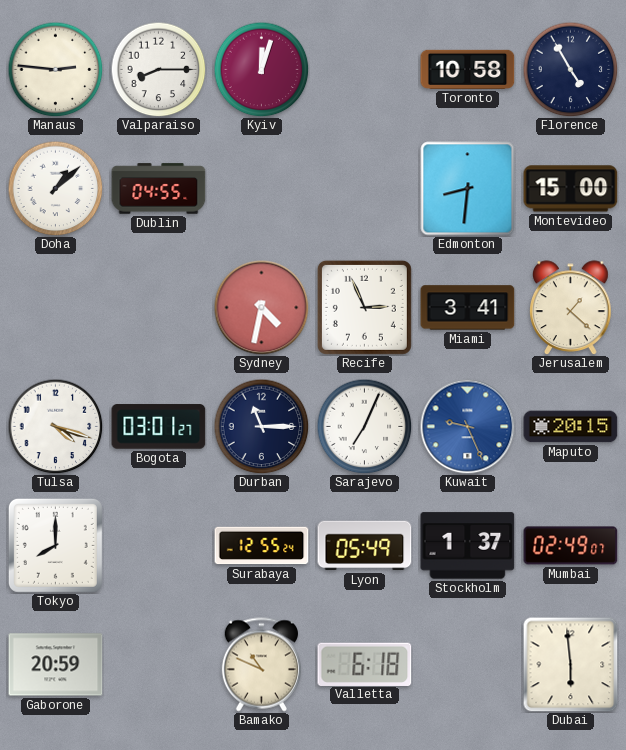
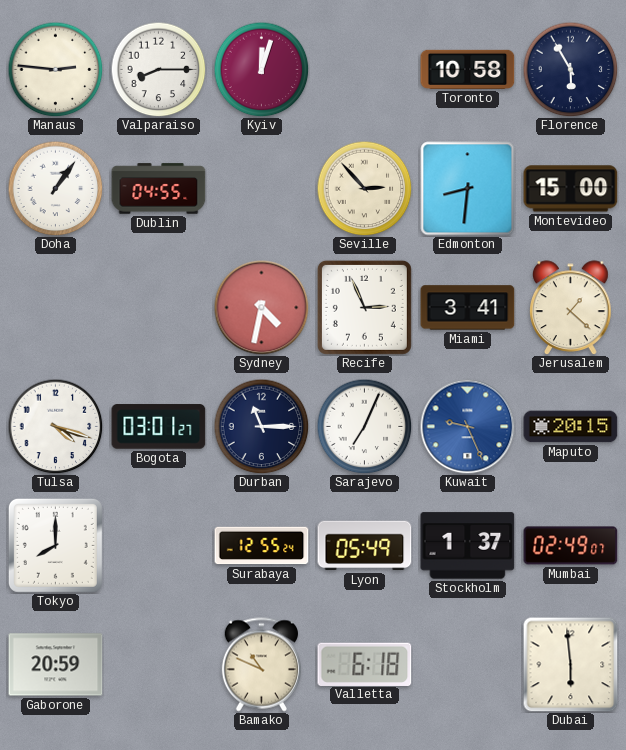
Florence: 4:55 -> 5:55
Doha: 1:08 -> 1:06
Seville: none -> 2:53
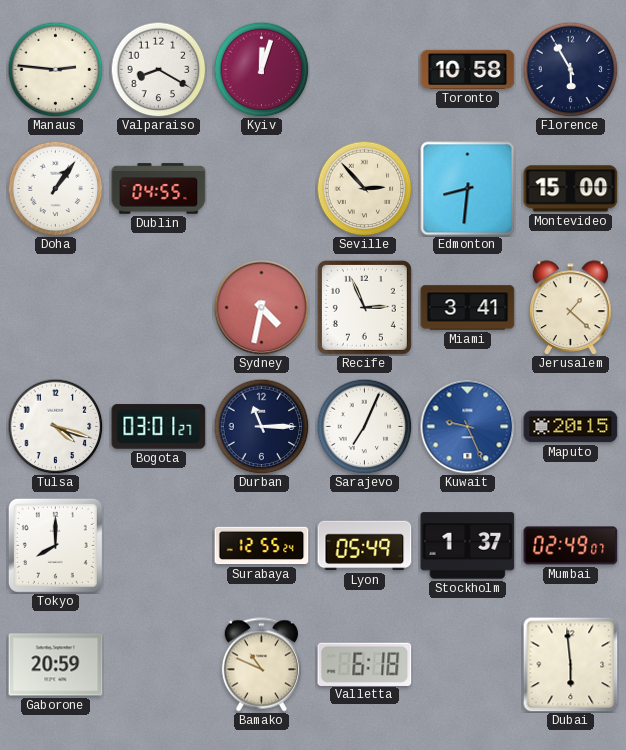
Valparaiso: 8:15 -> 8:20
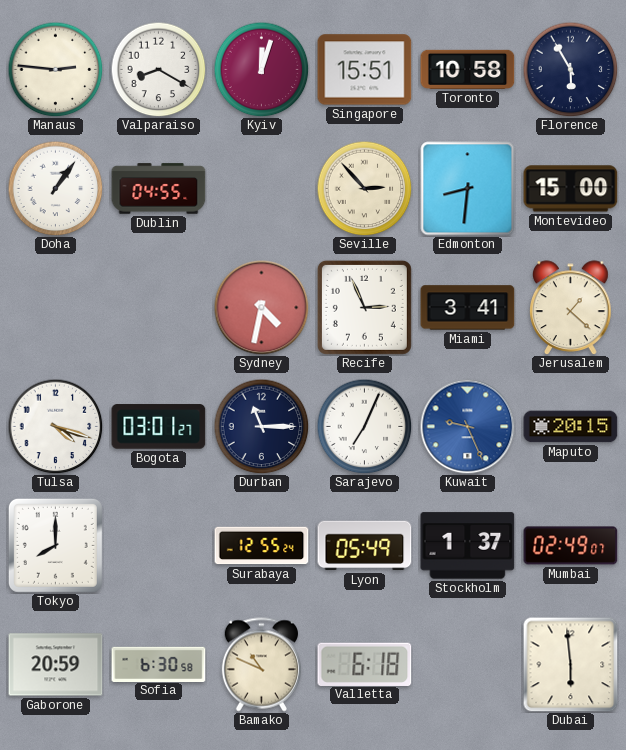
Singapore: none -> 15:51
Sofia: none -> 6:30
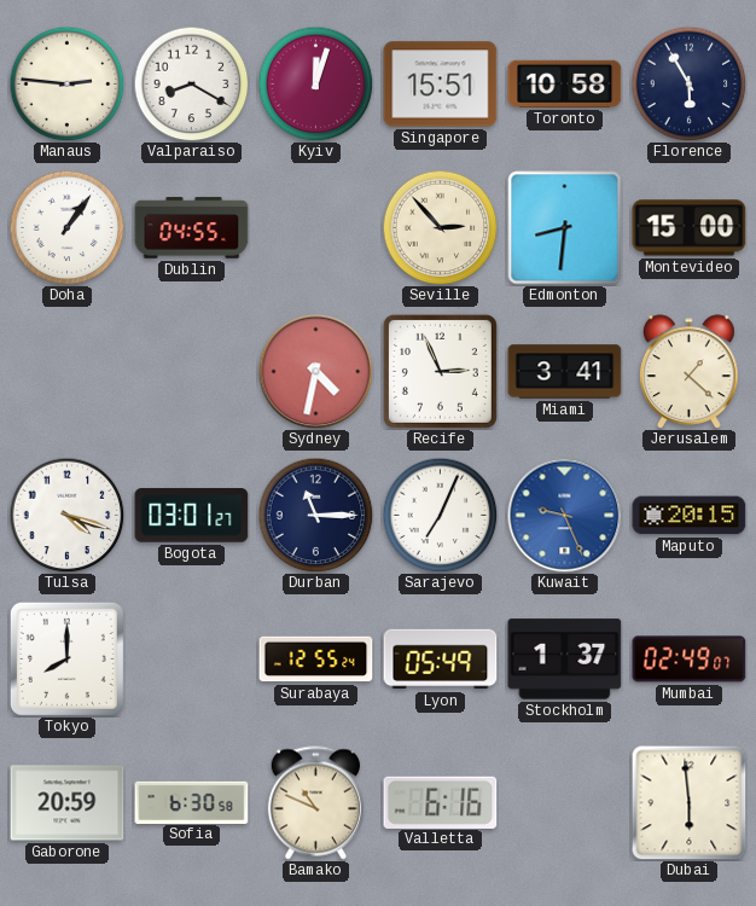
Valletta: 6:18 -> 6:16
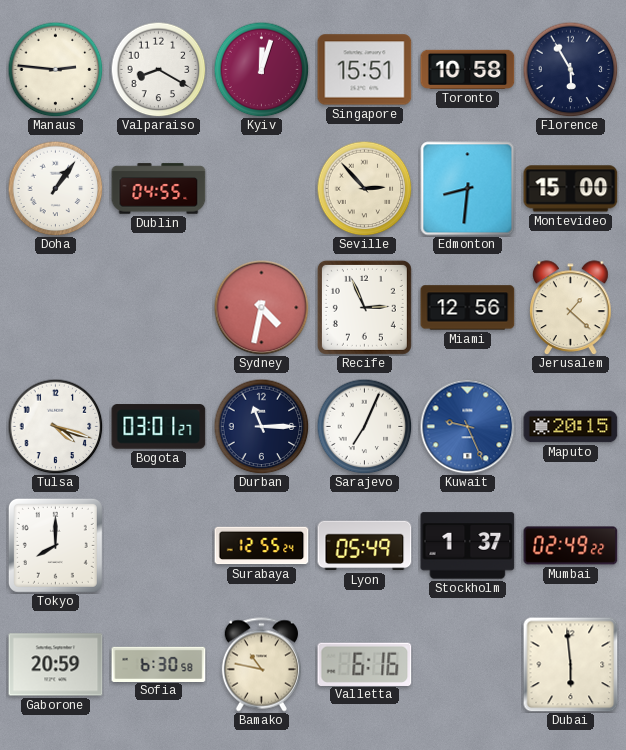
Miami: 3:41 -> 12:56
Mumbai: 02:49:07 -> 02:49:22
Bamako: 10:49 -> 10:47
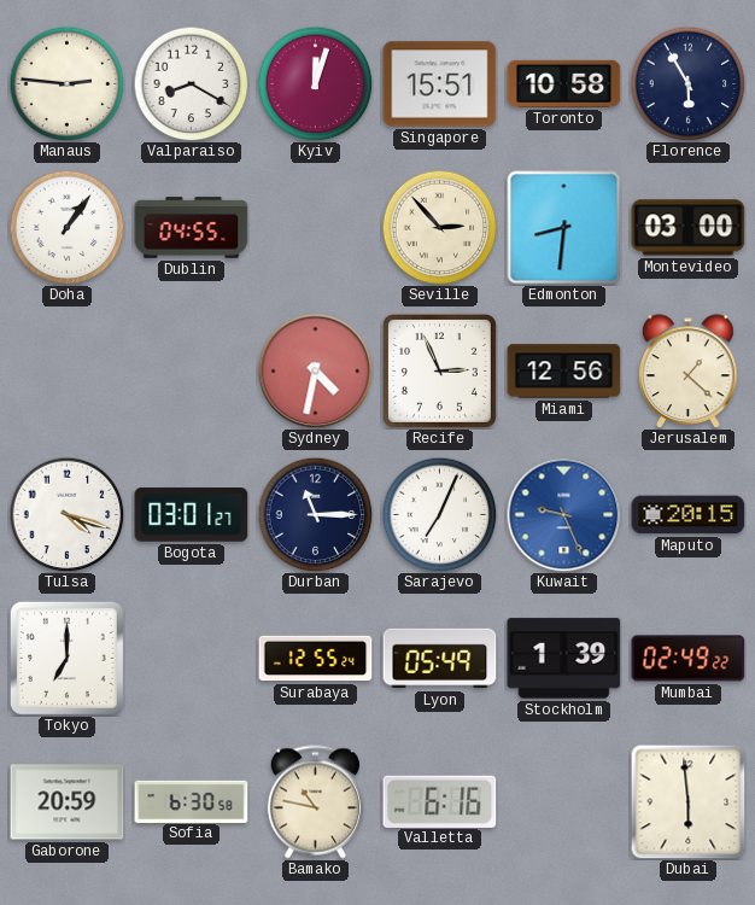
Montevideo: 15:00 -> 03:00
Tokyo: 8:00 -> 7:00
Stockholm: 1:37 -> 1:39
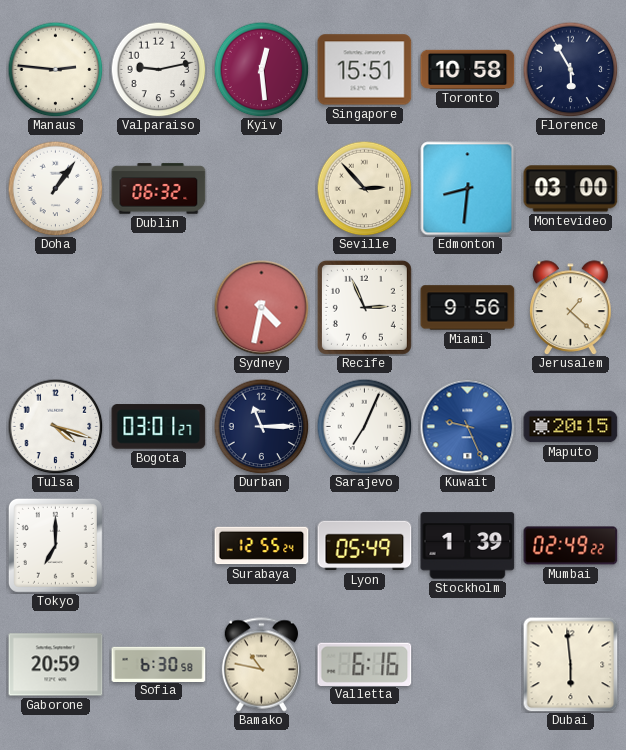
Valparaiso: 8:20 -> 9:13
Kyiv: 12:03 -> 12:29
Dublin: 04:55 -> 06:32
Miami: 12:56 -> 9:56
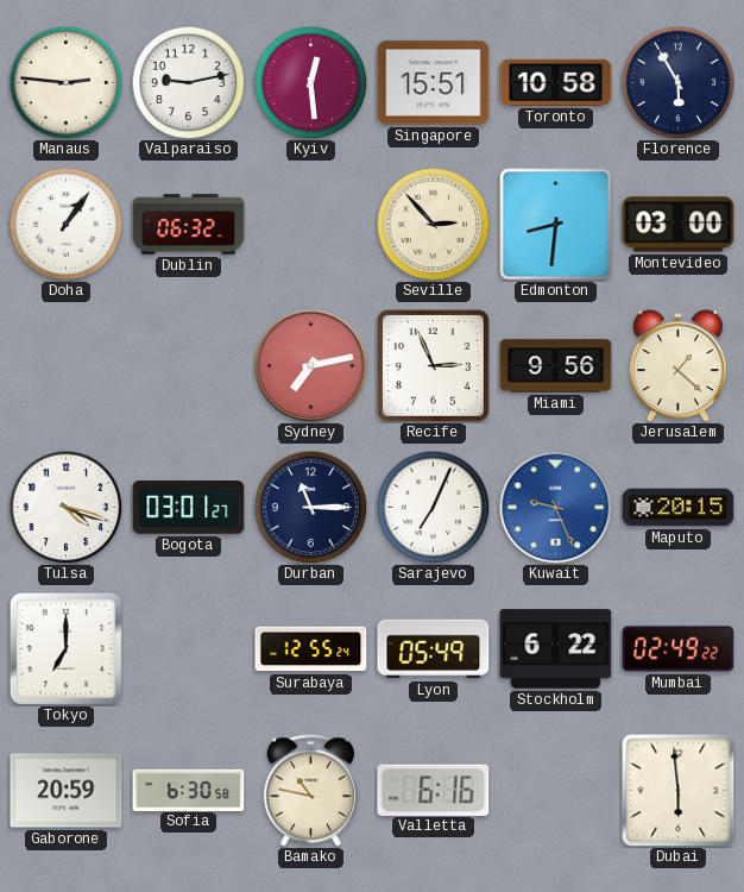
Sydney: 4:32 -> 7:13
Stockholm: 1:39 -> 6:22
